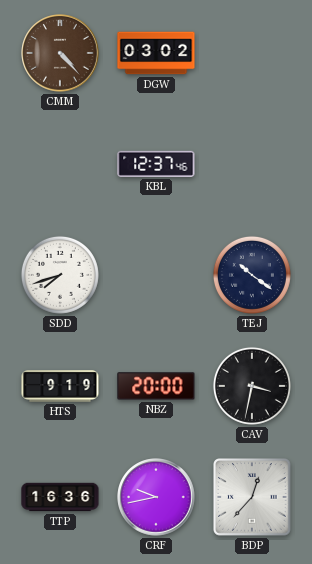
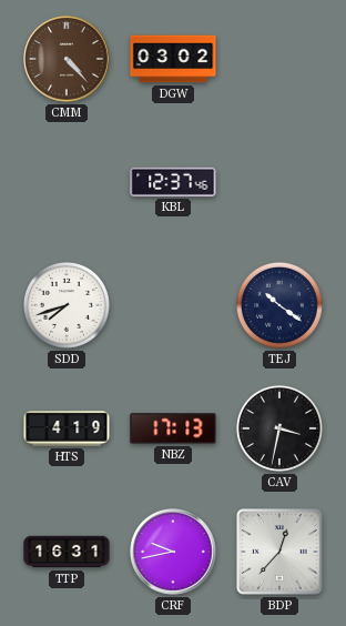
HTS: 9:19 -> 4:19
NBZ: 20:00 -> 17:13
TTP: 16:36 -> 16:31
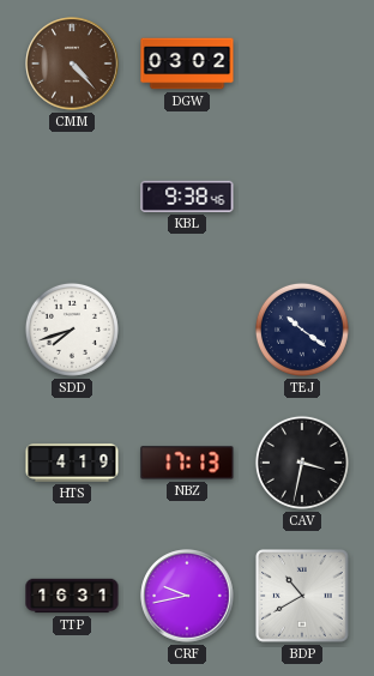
KBL: 12:37 -> 9:38
BDP: 12:37 -> 10:40
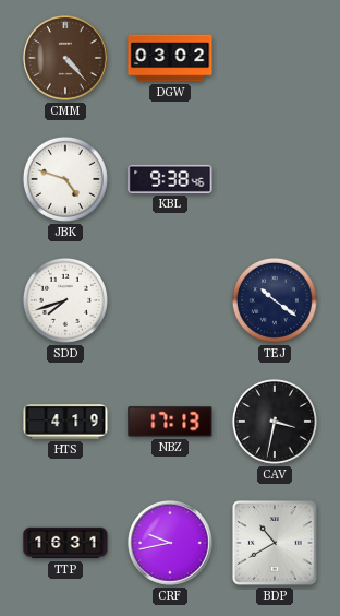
JBK: none -> 4:48
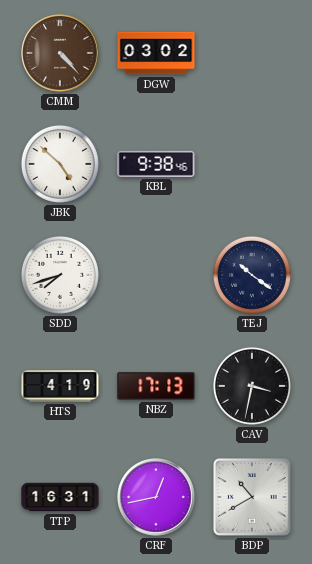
JBK: 4:48 -> 4:52
CRF: 9:43 -> 12:43
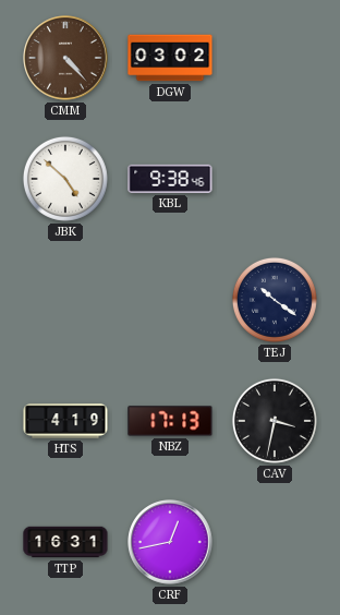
SDD: 7:42 -> none
BDP: 10:40 -> none
